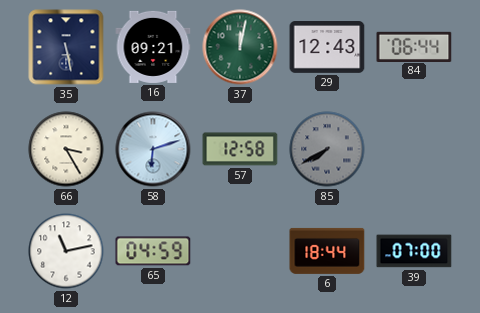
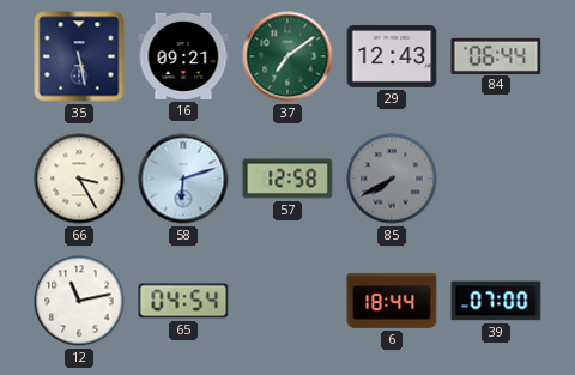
37: 12:02 -> 7:09
65: 04:59 -> 04:54
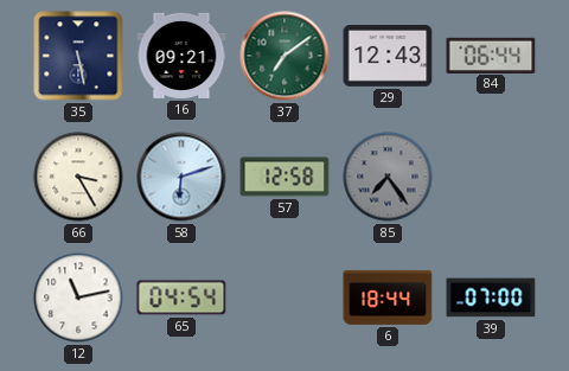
85: 7:40 -> 7:24
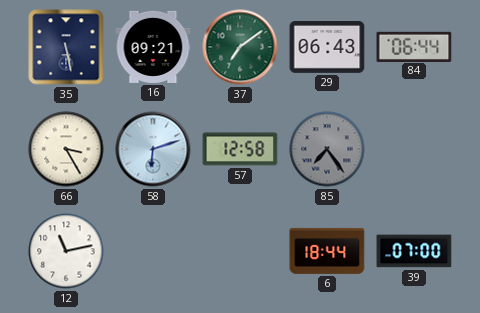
29: 12:43 -> 06:43
65: 04:54 -> none
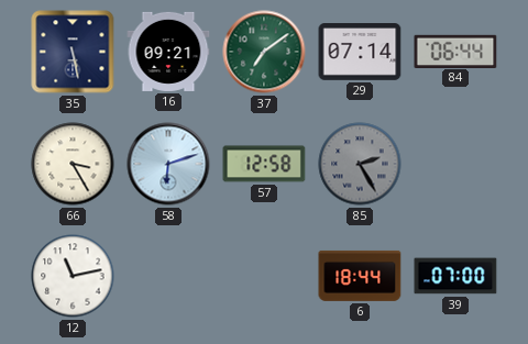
29: 06:43 -> 07:14
85: 7:24 -> 2:25
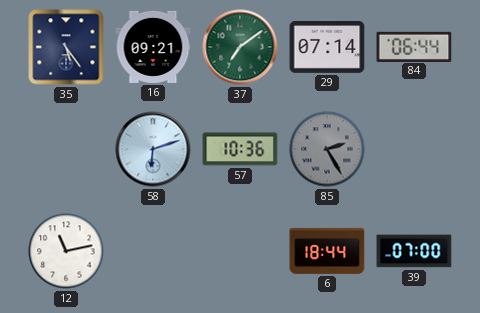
35: 5:28 -> 5:24
66: 3:25 -> none
57: 12:58 -> 10:36
